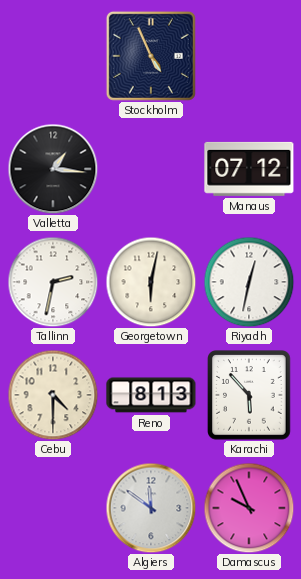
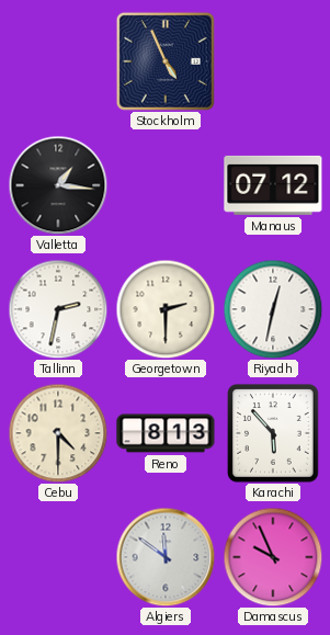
Georgetown: 6:02 -> 2:30
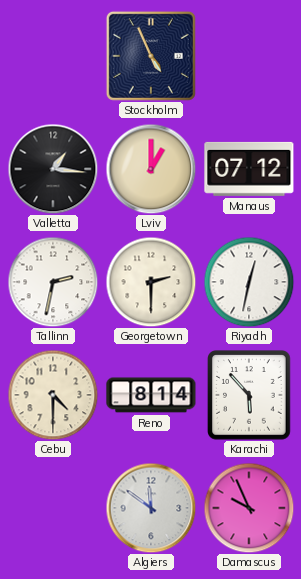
Lviv: none -> 1:00
Reno: 8:13 -> 8:14
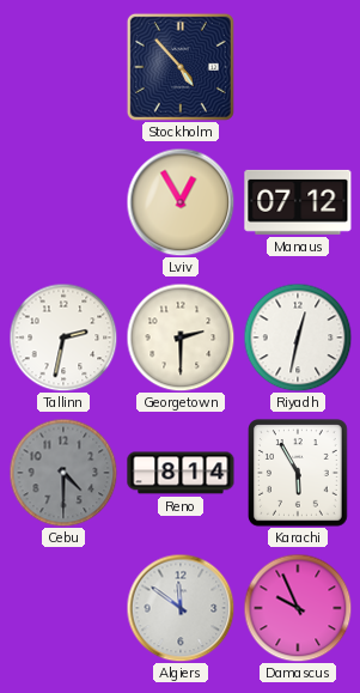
Stockholm: 4:56 -> 4:53
Valletta: 1:16 -> none
Lviv: 1:00 -> 12:55
Cebu dial: cream -> grey
Karachi: 5:53 -> 5:55
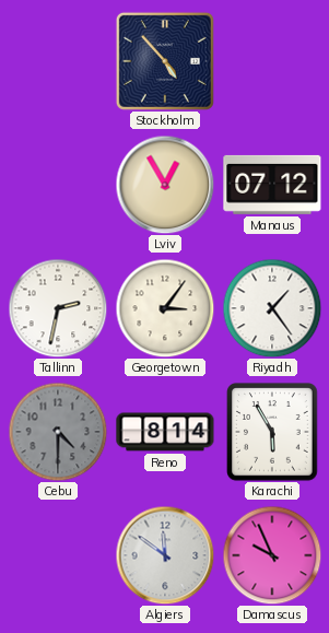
Georgetown: 2:30 -> 3:06
Riyadh: 12:32 -> 1:24
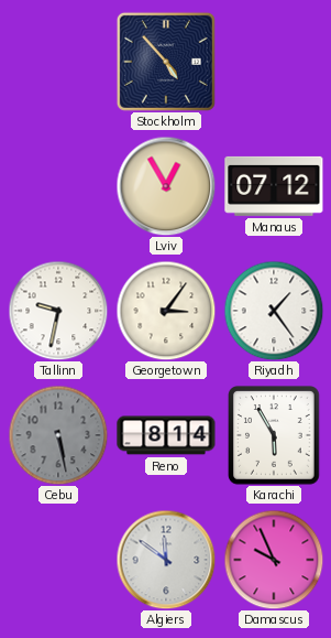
Tallinn: 2:32 -> 9:32
Cebu: 4:30 -> 5:28
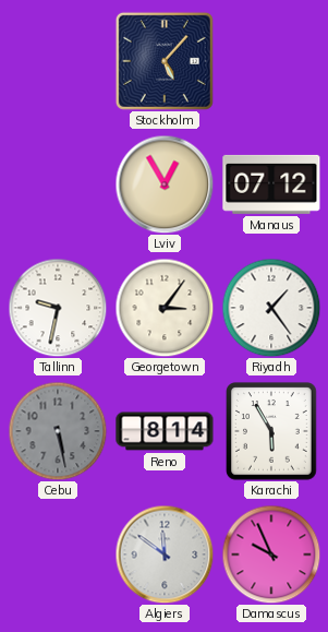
Stockholm: 4:53 -> 5:07
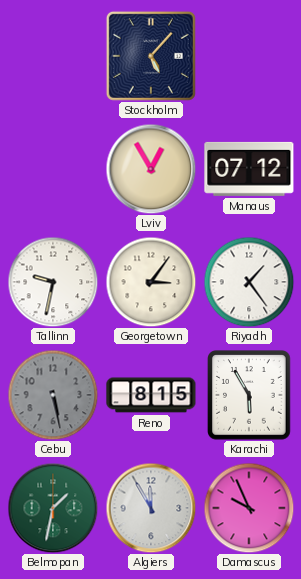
Reno: 8:14 -> 8:15
Belmopan: none -> 1:32
Algiers: 11:51 -> 11:55
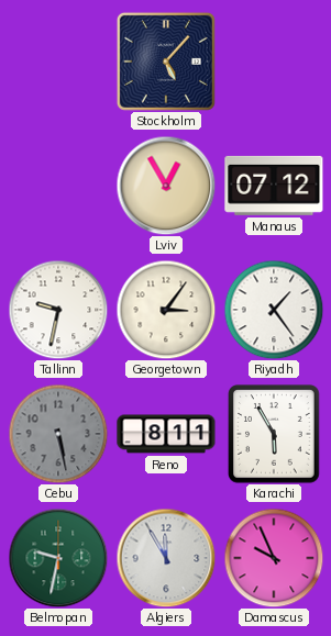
Reno: 8:15 -> 8:11
Belmopan: 1:32 -> 9:32
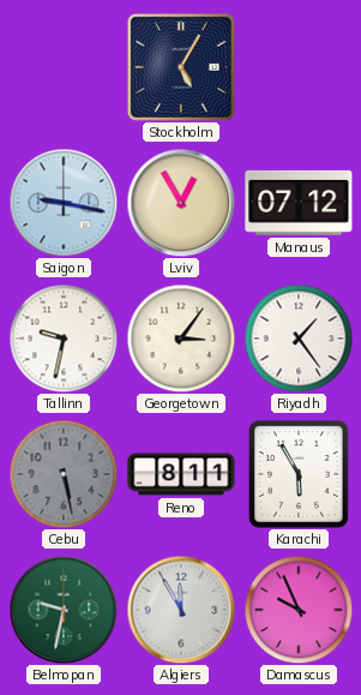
Stockholm: 5:07 -> 5:05
Saigon: none -> 9:17
